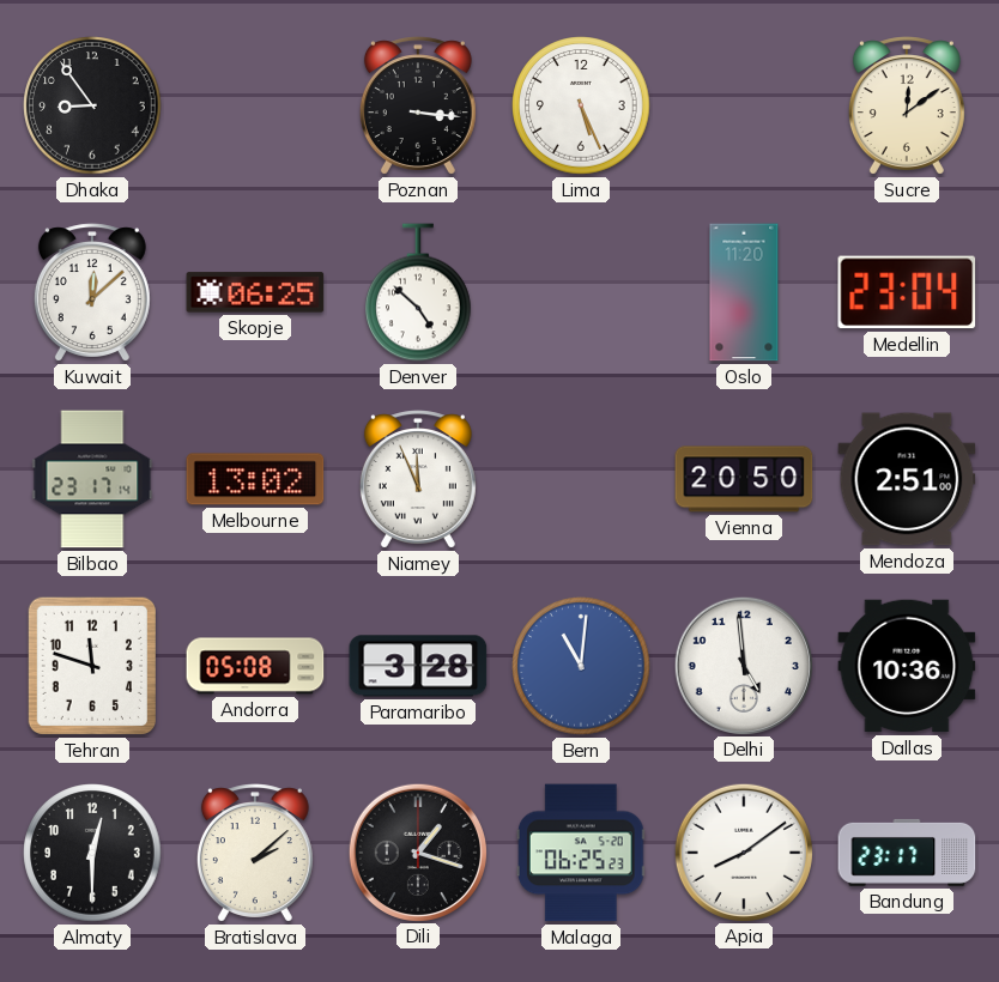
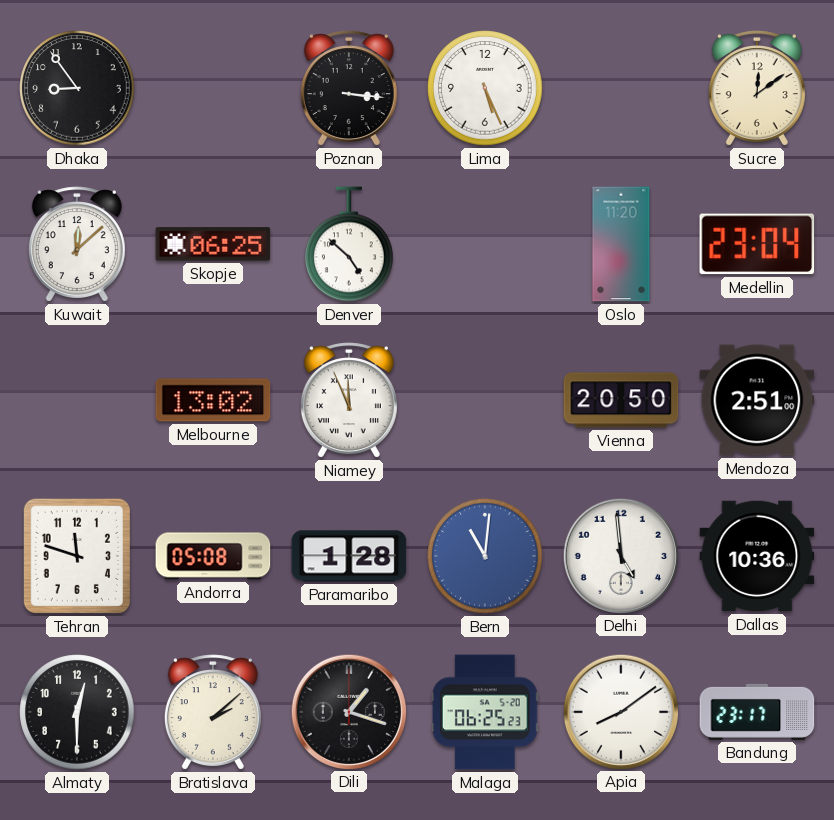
Bilbao: 23:17 -> none
Paramaribo: 3:28 -> 1:28
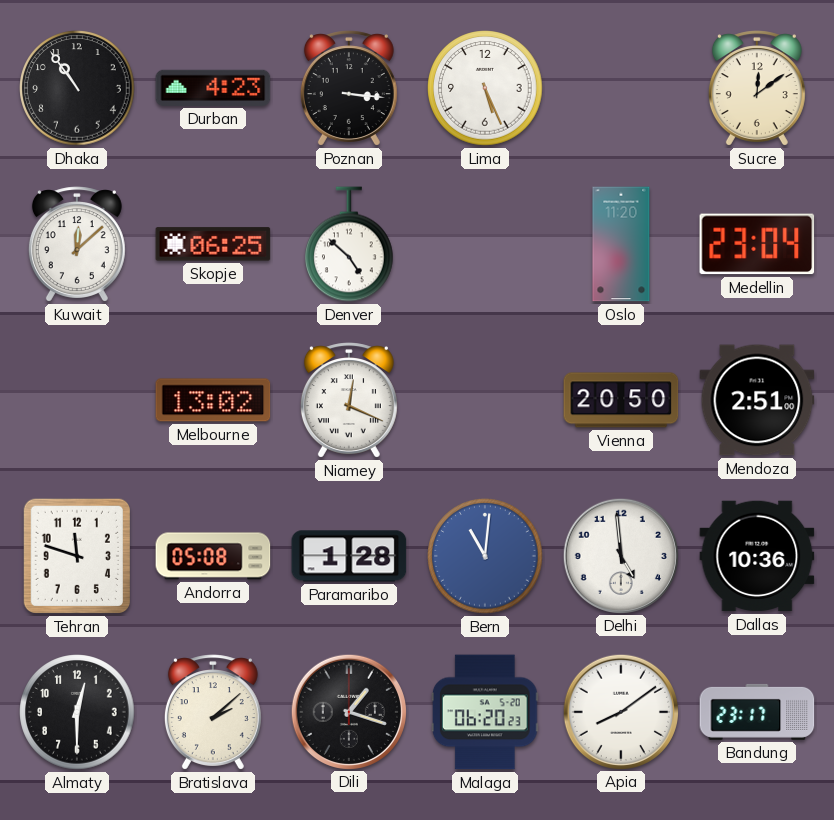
Dhaka: 8:54 -> 10:54
Durban: none -> 4:23
Niamey: 11:56 -> 12:19
Malaga: 06:25 -> 06:20
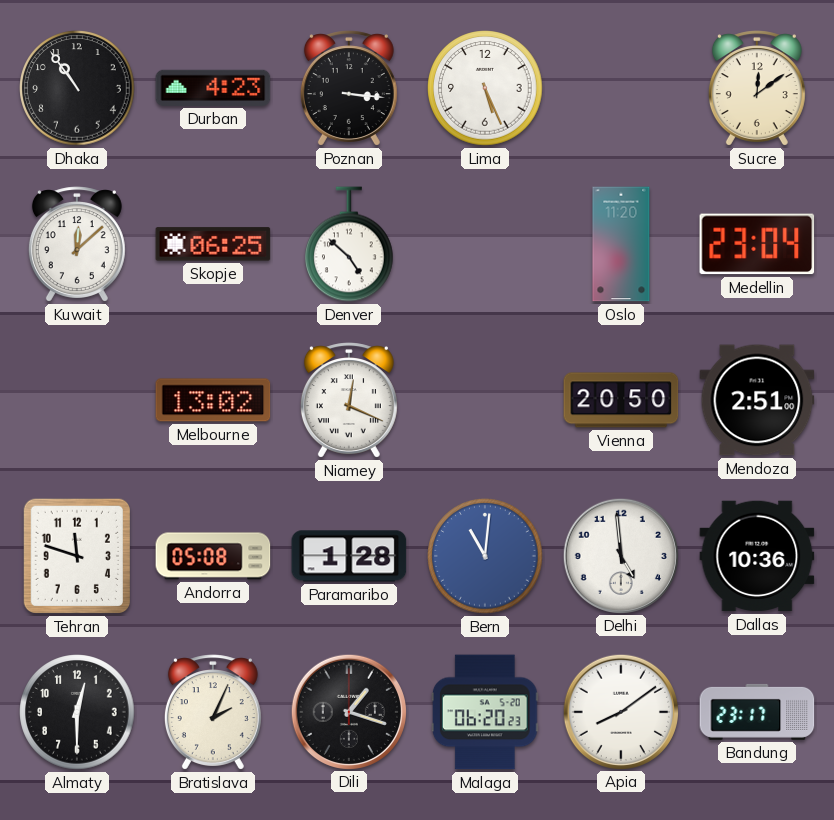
Bratislava: 2:08 -> 2:04
